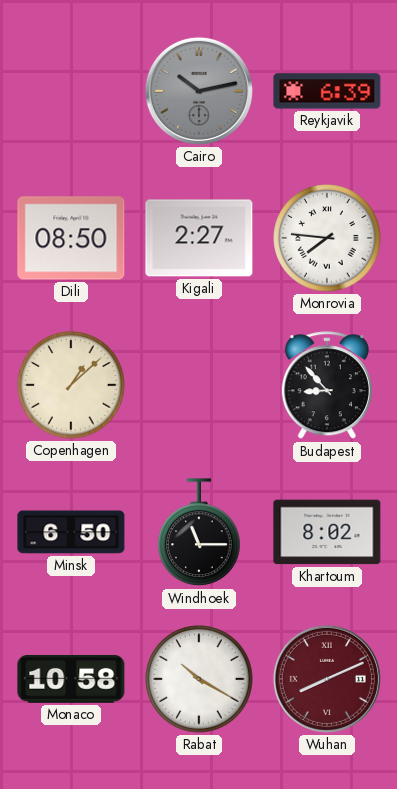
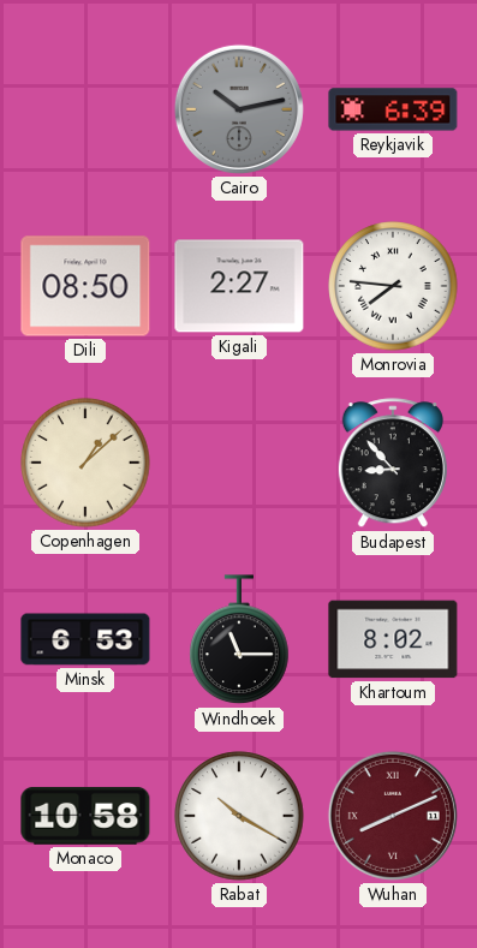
Minsk: 6:50 -> 6:53
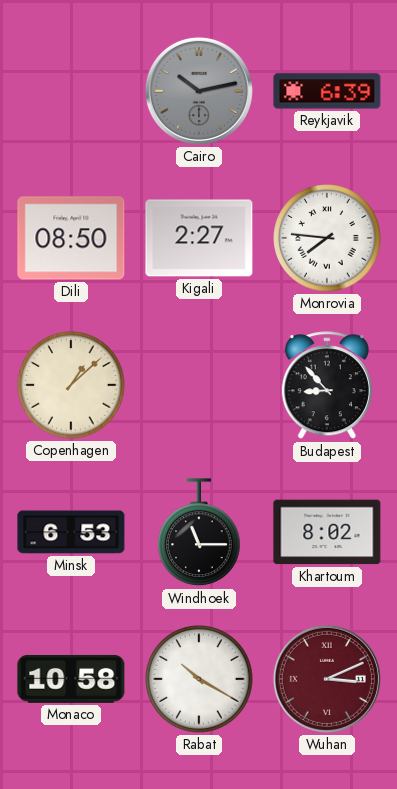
Wuhan: 8:11 -> 3:11
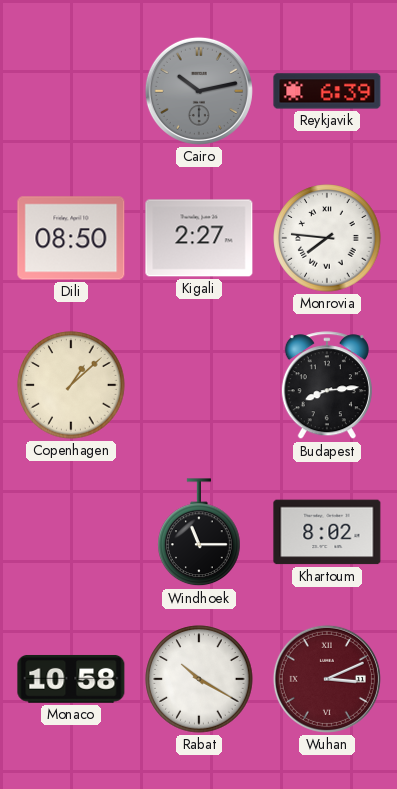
Budapest: 8:53 -> 8:14
Minsk: 6:53 -> none
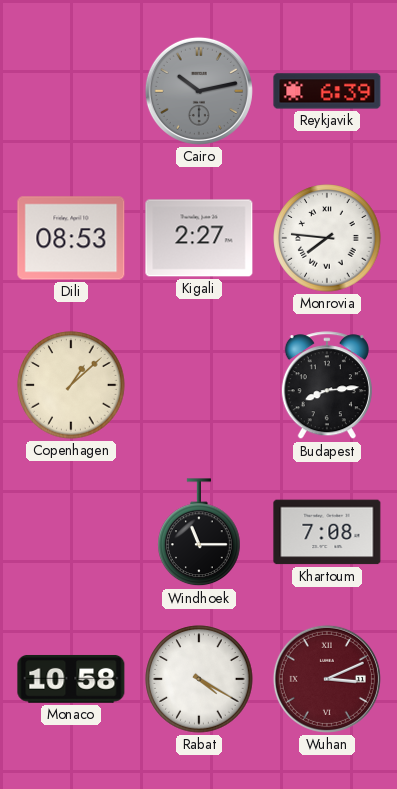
Dili: 08:50 -> 08:53
Khartoum: 8:02 -> 7:08
Rabat: 10:20 -> 4:20
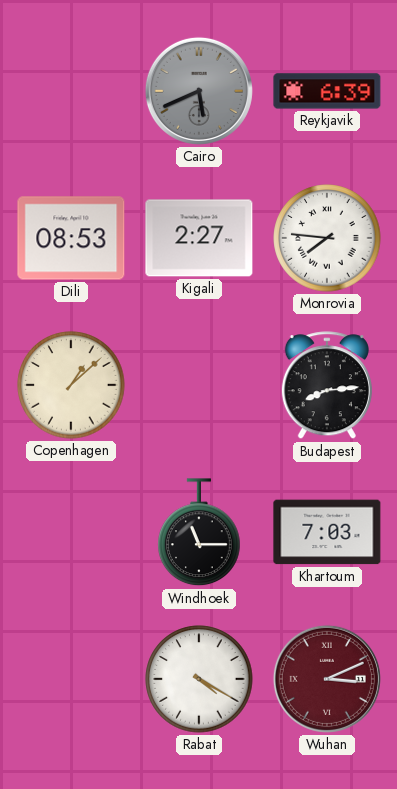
Cairo: 10:13 -> 5:41
Khartoum: 7:08 -> 7:03
Monaco: 10:58 -> none
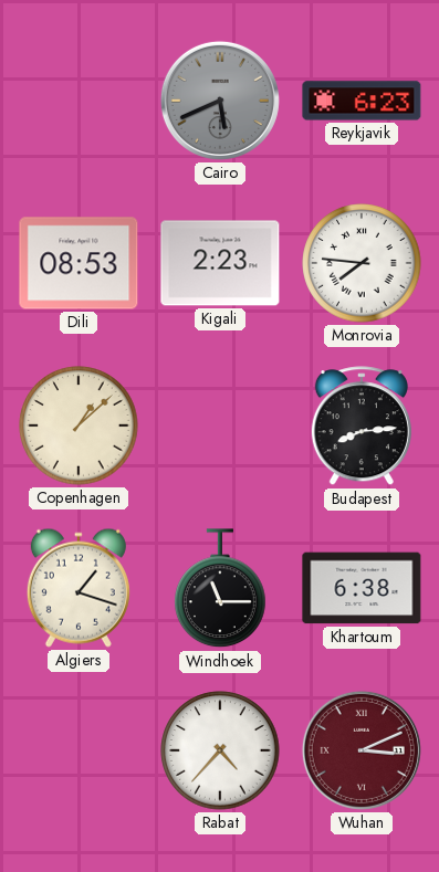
Reykjavik: 6:39 -> 6:23
Kigali: 2:27 -> 2:23
Algiers: none -> 1:18
Khartoum: 7:03 -> 6:38
Rabat: 4:20 -> 4:37
